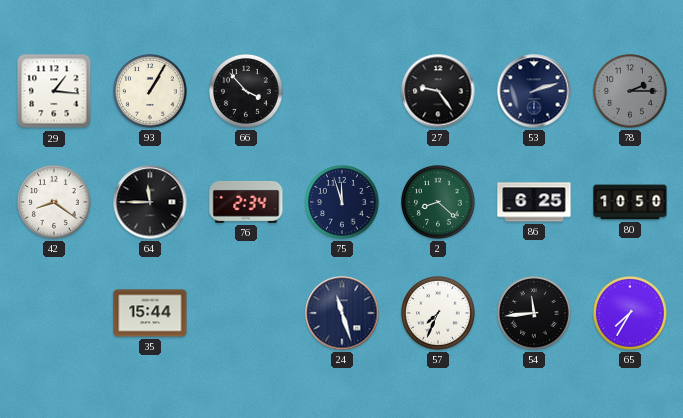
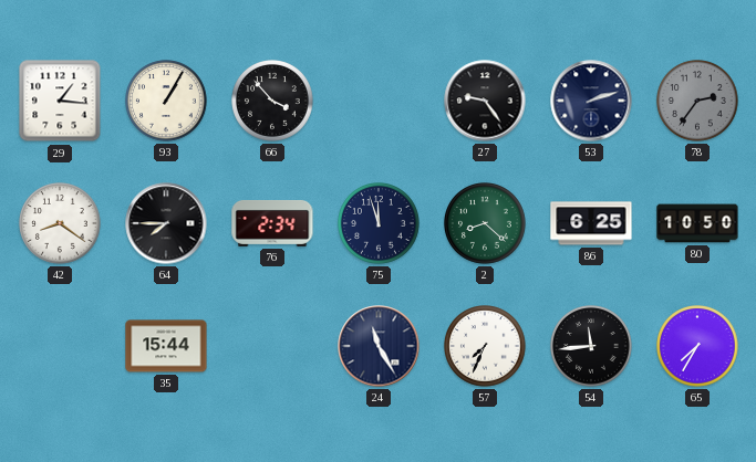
78: 2:15 -> 2:36
64: 11:45 -> 7:45
24: 11:27 -> 11:25
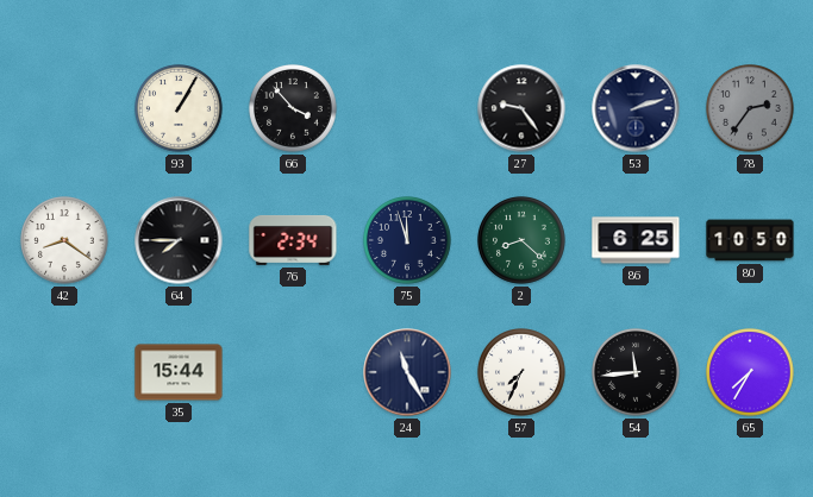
29: 1:16 -> none
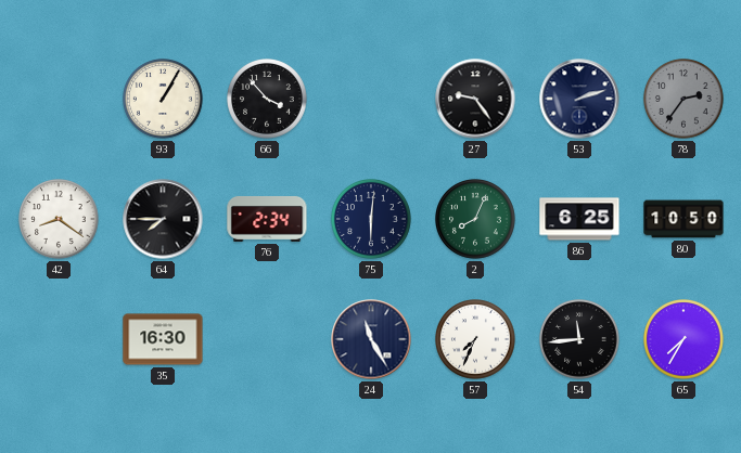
75: 11:57 -> 6:01
2: 8:22 -> 8:04
35: 15:44 -> 16:30
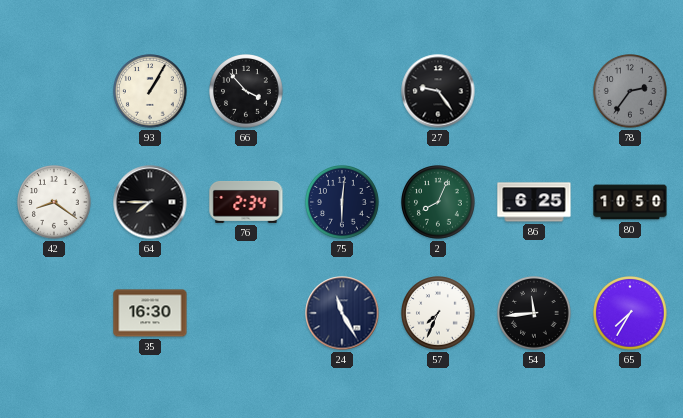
53: 2:12 -> none
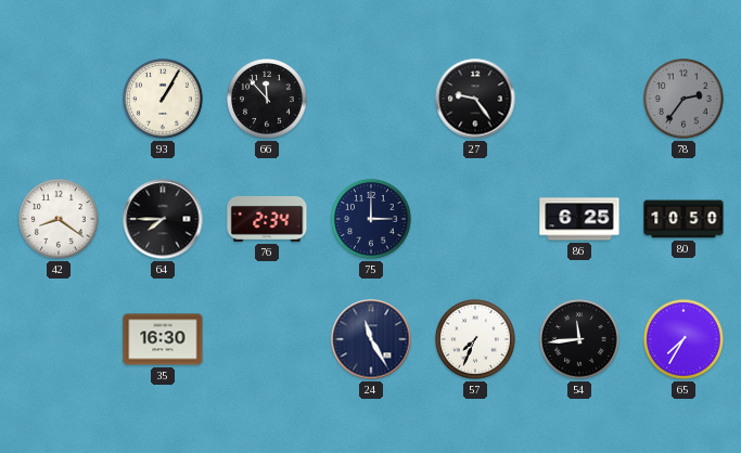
66: 3:53 -> 11:53
75: 6:01 -> 3:00
2: 8:04 -> none
